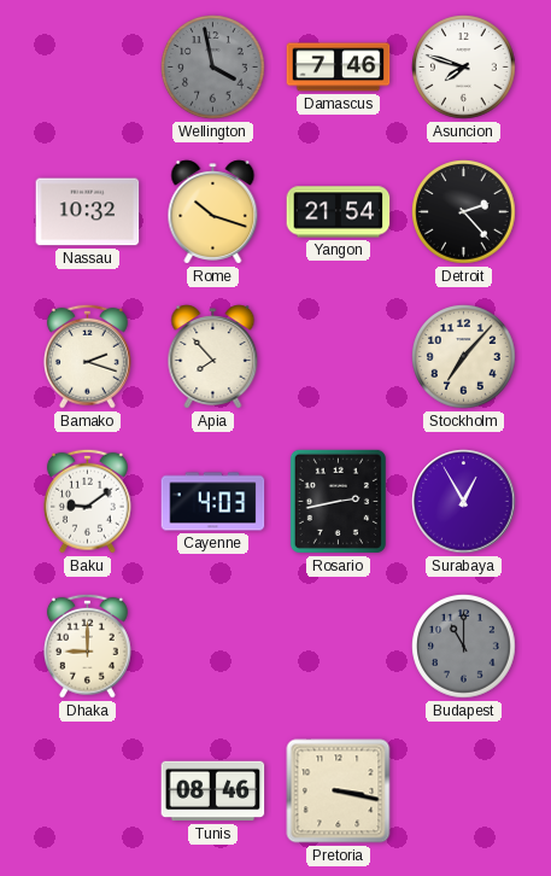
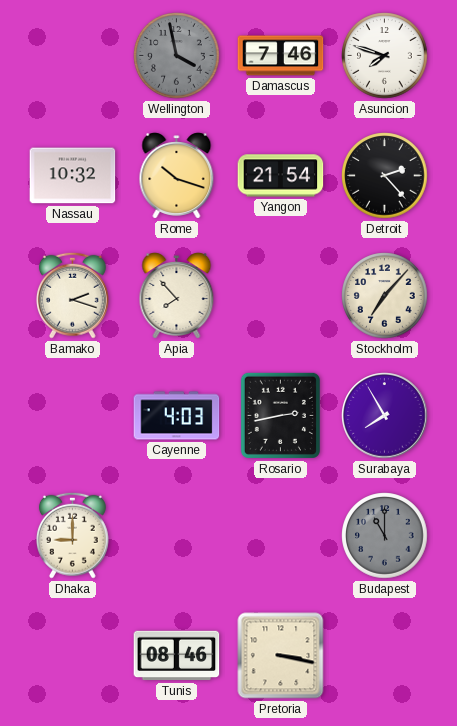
Baku: 9:09 -> none
Surabaya: 12:55 -> 7:55
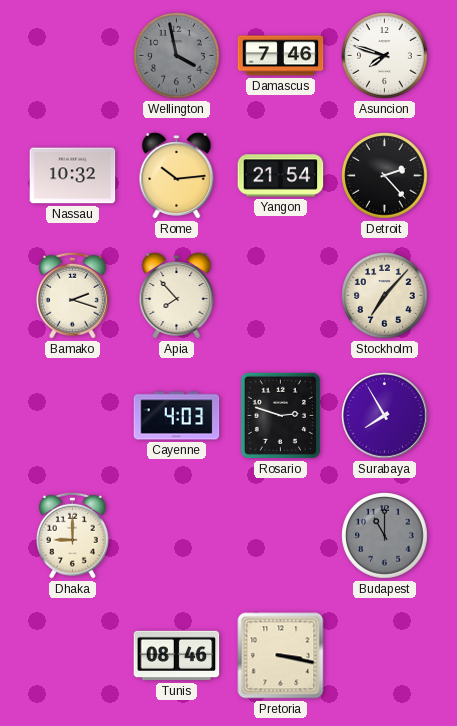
Rome: 10:18 -> 10:14
Rosario: 2:43 -> 2:48
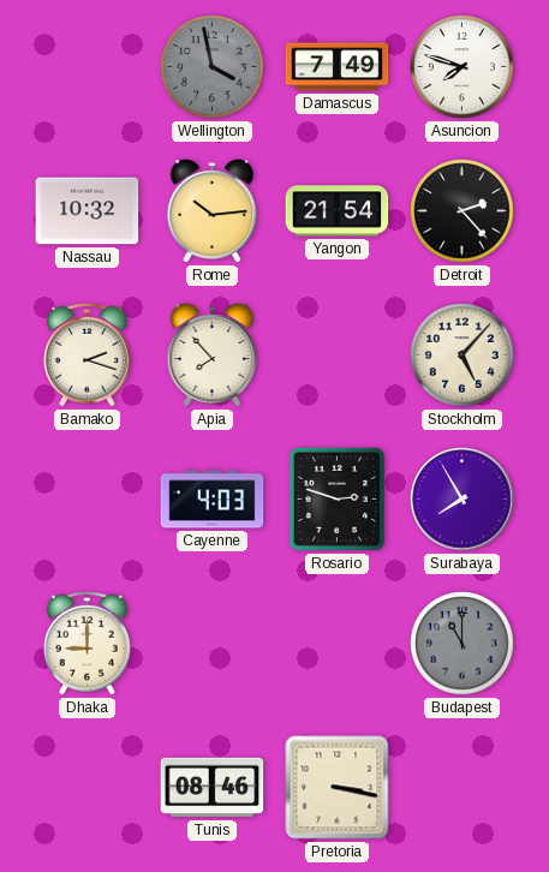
Damascus: 7:46 -> 7:49
Stockholm: 7:07 -> 5:07
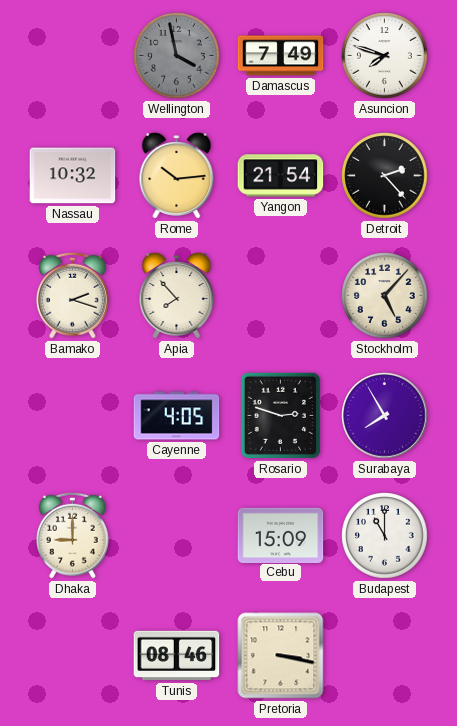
Cayenne: 4:03 -> 4:05
Cebu: none -> 15:09
Budapest dial: grey -> white
